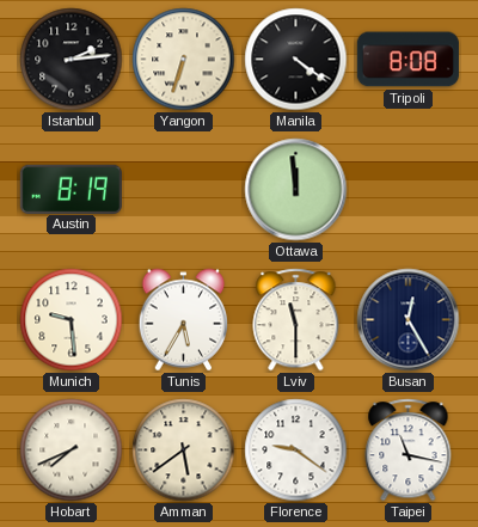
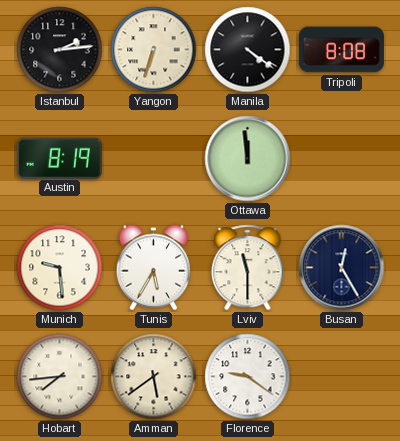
Hobart: 7:41 -> 7:44
Taipei: 11:17 -> none
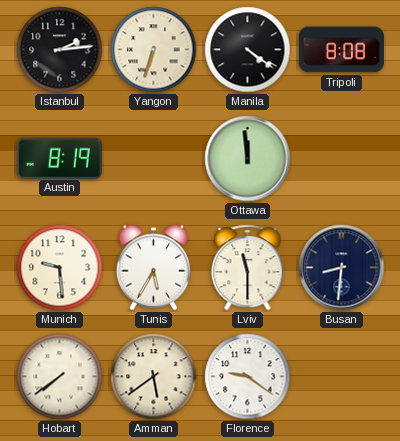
Busan: 12:25 -> 8:31
Hobart: 7:44 -> 7:39
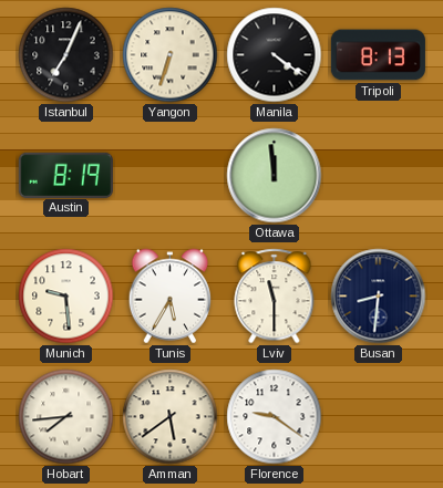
Istanbul: 2:14 -> 7:04
Tripoli: 8:08 -> 8:13
Hobart: 7:39 -> 7:44
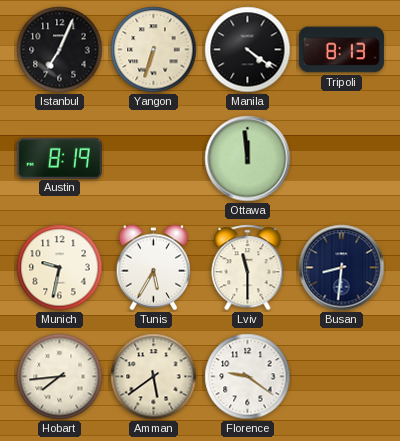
Munich: 9:29 -> 9:32
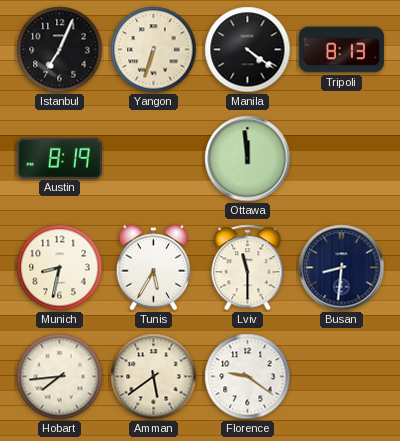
Munich: 9:32 -> 8:32
